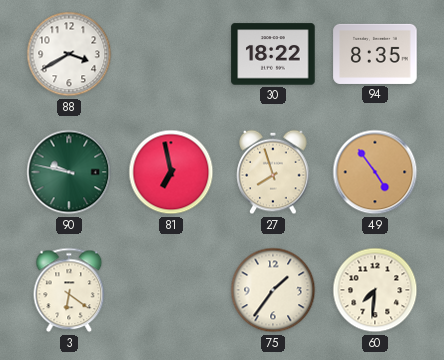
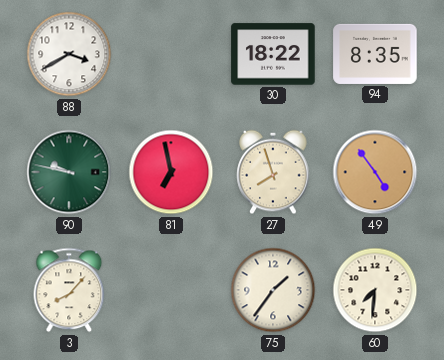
3: 6:21 -> 8:07
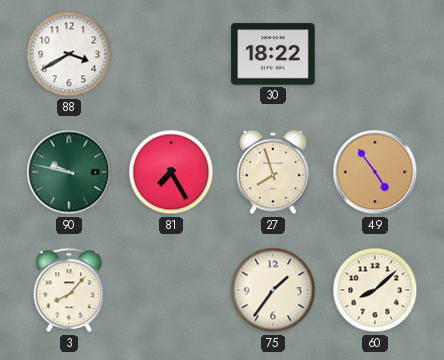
94: 8:35 -> none
81: 6:58 -> 7:25
60: 7:31 -> 8:08
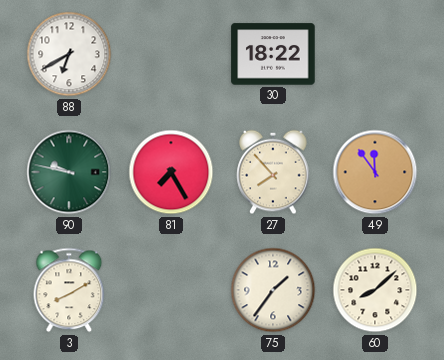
88: 3:40 -> 6:40
27: 7:57 -> 7:53
49: 4:54 -> 11:54
3: 8:07 -> 8:10
